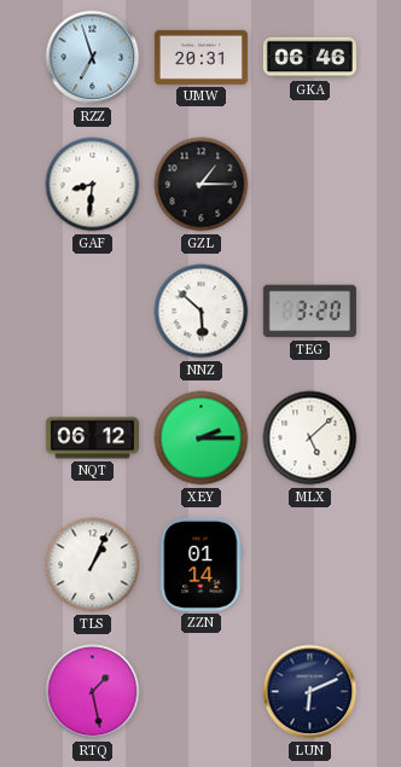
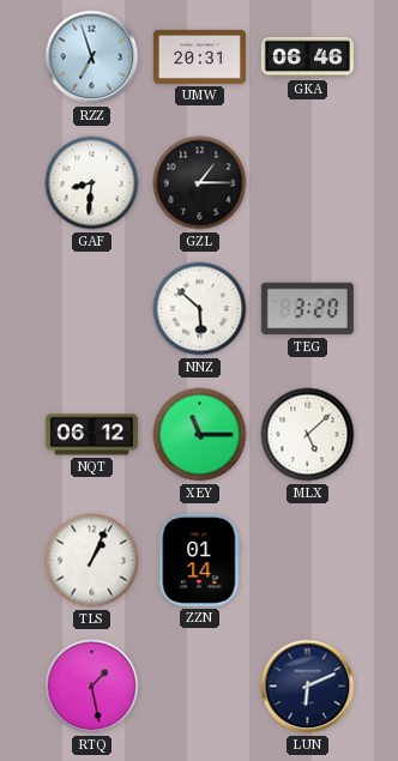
XEY: 2:15 -> 11:15
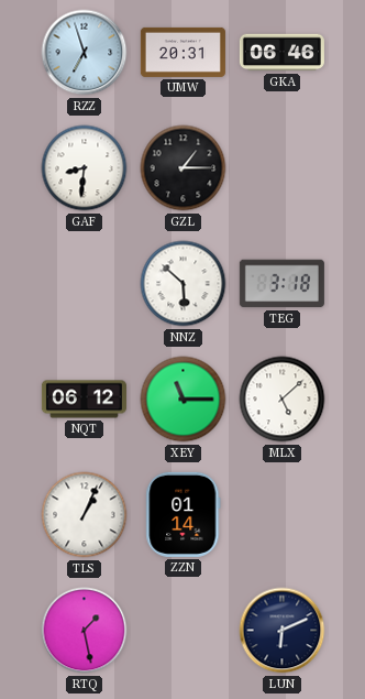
TEG: 3:20 -> 3:18
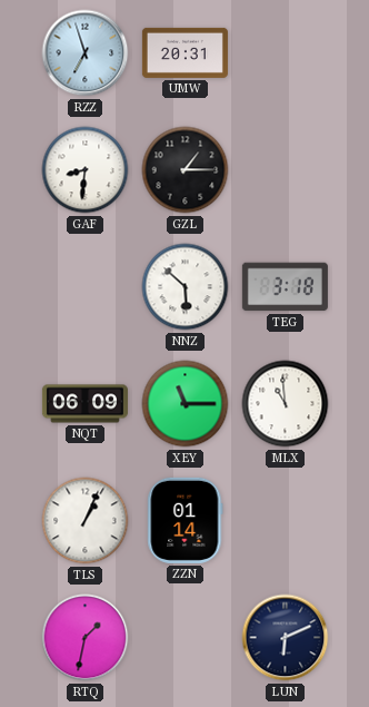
GKA: 06:46 -> none
NQT: 06:12 -> 06:09
MLX: 5:08 -> 10:59
RTQ: 1:28 -> 1:32
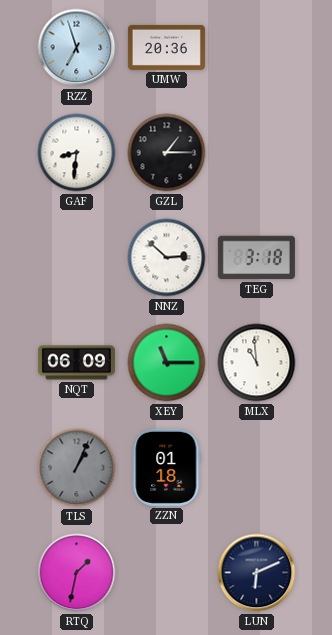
UMW: 20:31 -> 20:36
NNZ: 5:52 -> 2:52
TLS dial: white -> grey
ZZN: 01:14 -> 01:18
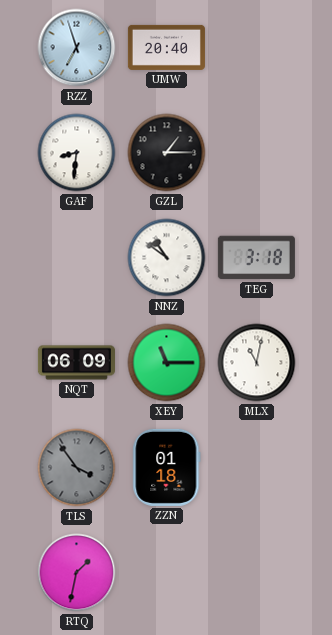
UMW: 20:36 -> 20:40
NNZ: 2:52 -> 10:51
MLX: 10:59 -> 11:02
TLS: 1:04 -> 3:54
LUN: 6:11 -> none
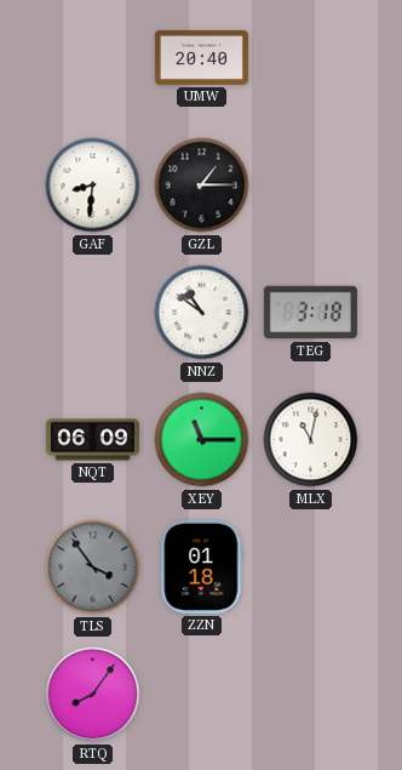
RZZ: 6:57 -> none
RTQ: 1:32 -> 8:06
